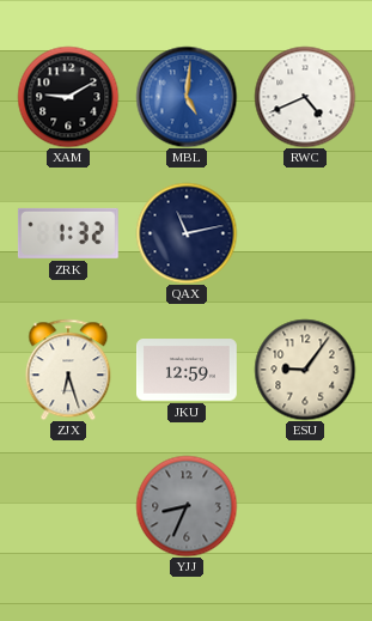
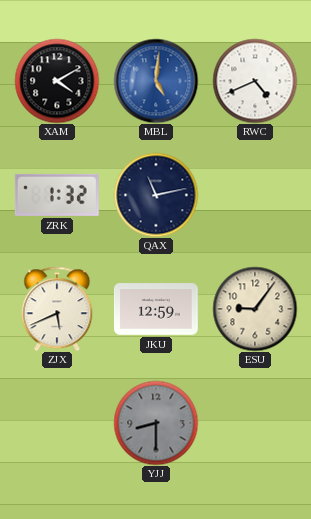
XAM: 9:10 -> 4:10
ZJX: 6:27 -> 5:41
YJJ: 8:34 -> 8:30
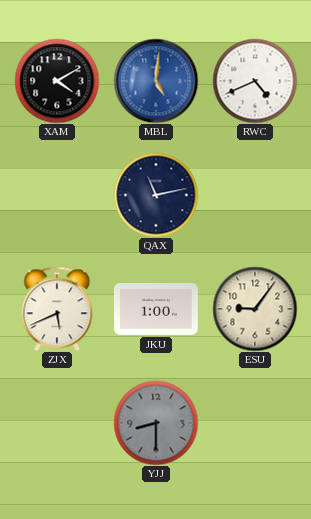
ZRK: 1:32 -> none
JKU: 12:59 -> 1:00
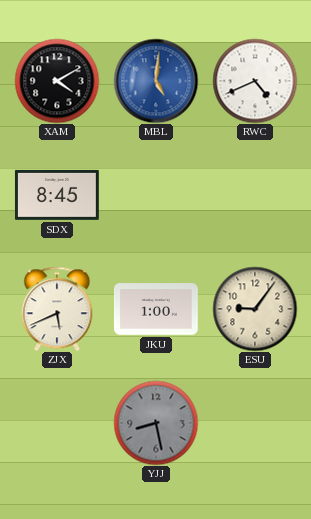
SDX: none -> 8:45
QAX: 11:13 -> none
YJJ: 8:30 -> 8:28
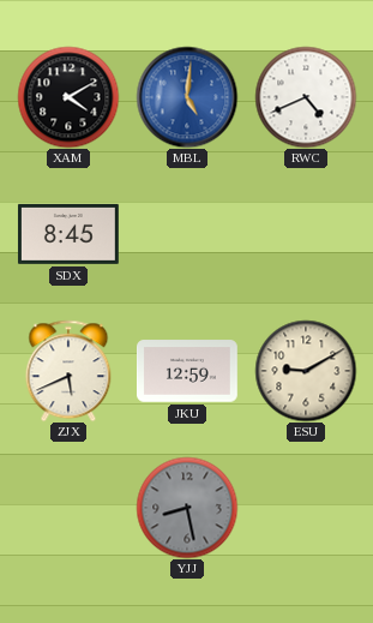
JKU: 1:00 -> 12:59
ESU: 9:06 -> 9:10
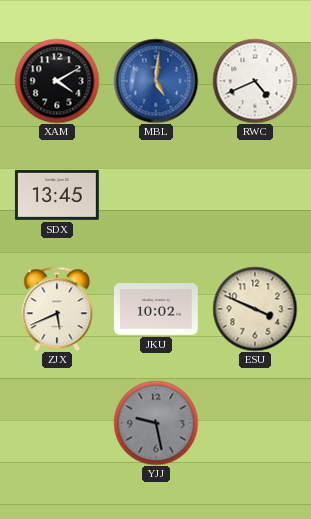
SDX: 8:45 -> 13:45
JKU: 12:59 -> 10:02
ESU: 9:10 -> 3:49
YJJ: 8:28 -> 9:28
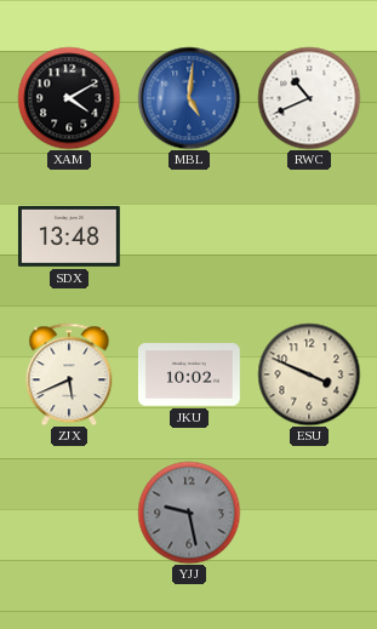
RWC: 4:41 -> 10:41
SDX: 13:45 -> 13:48
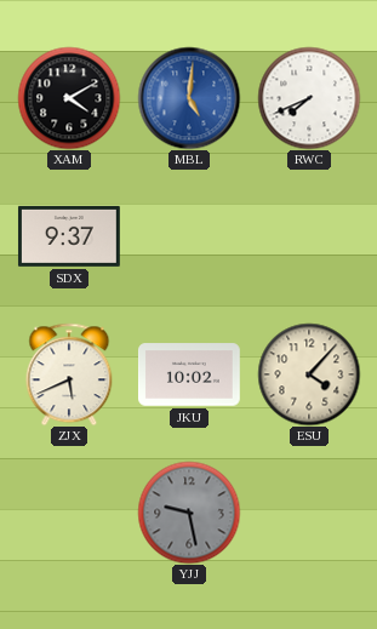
RWC: 10:41 -> 7:41
SDX: 13:48 -> 9:37
ESU: 3:49 -> 4:07
